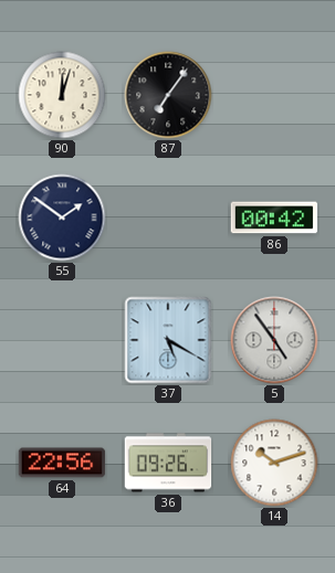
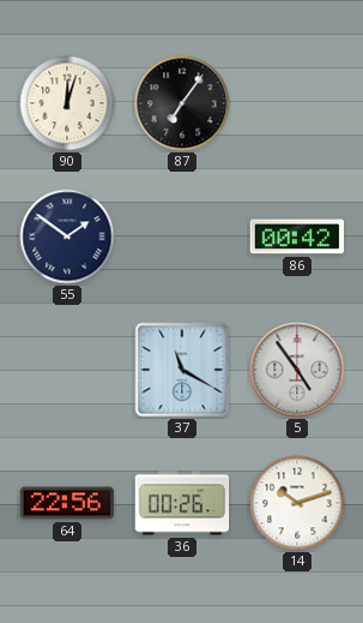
37: 5:20 -> 11:20
36: 09:26 -> 00:26
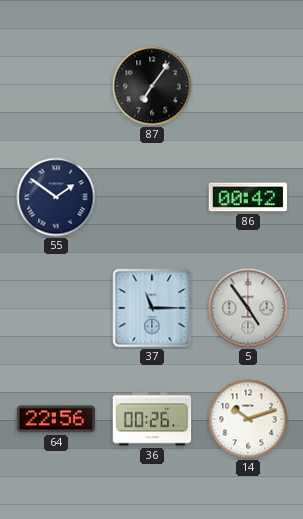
90: 12:03 -> none
37: 11:20 -> 11:15
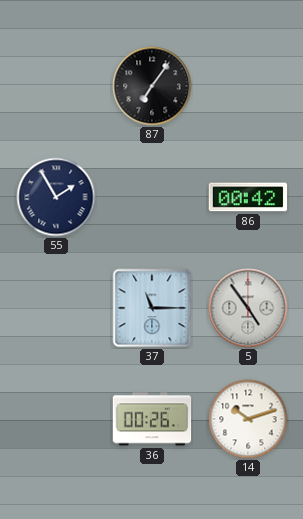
55: 1:51 -> 1:55
64: 22:56 -> none
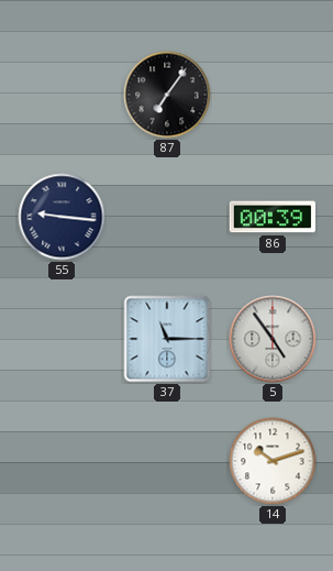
55: 1:55 -> 9:16
86: 00:42 -> 00:39
36: 00:26 -> none
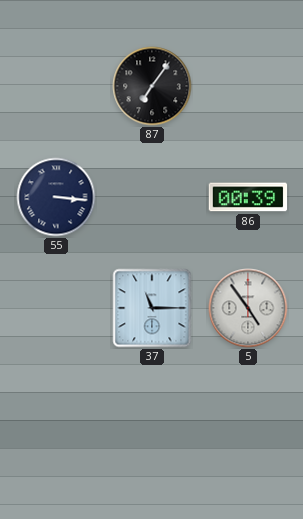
55: 9:16 -> 3:16
14: 10:12 -> none
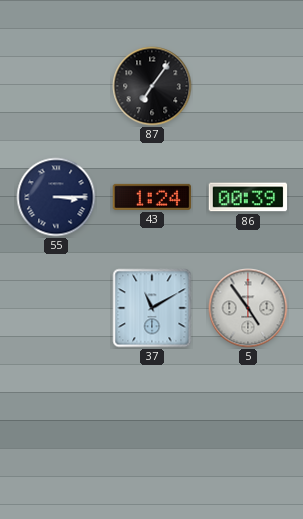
55: 3:16 -> 3:15
43: none -> 1:24
37: 11:15 -> 11:10
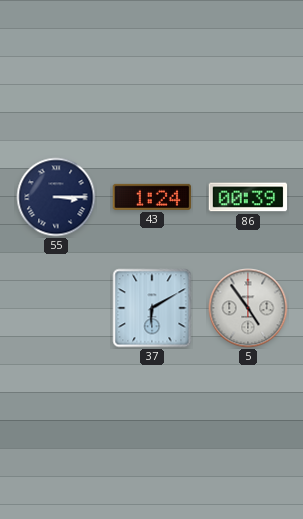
87: 7:06 -> none
37: 11:10 -> 6:10
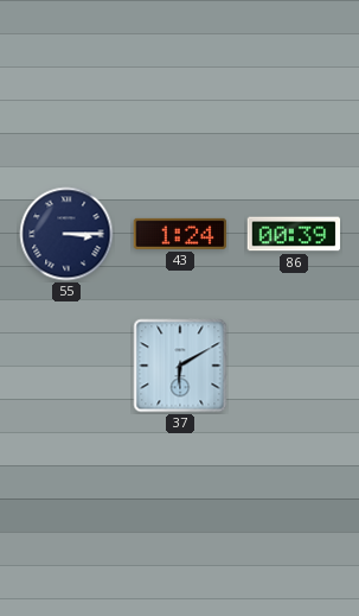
5: 4:54 -> none
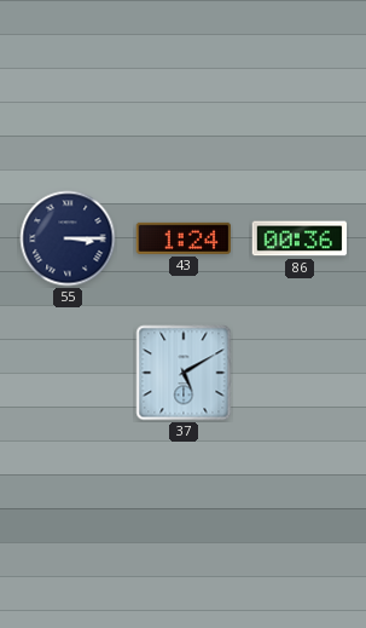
86: 00:39 -> 00:36
37: 6:10 -> 5:10
